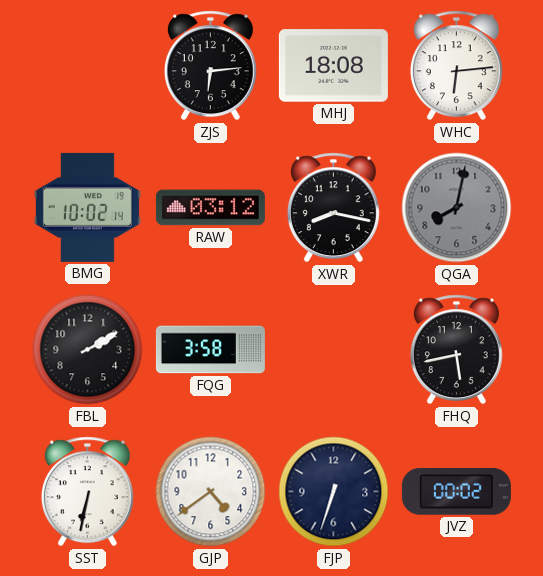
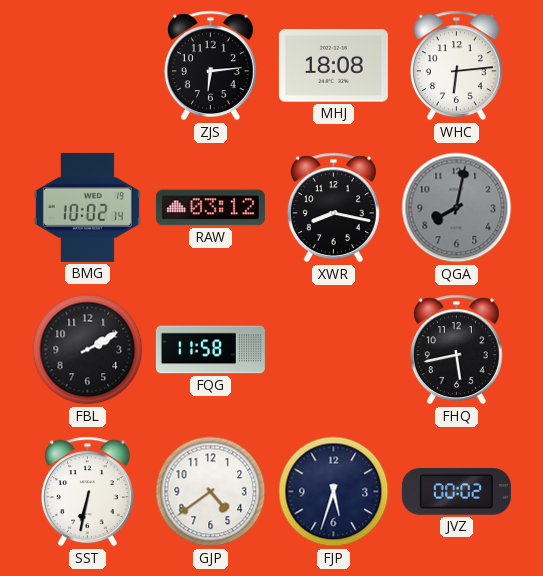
FQG: 3:58 -> 11:58
FJP: 6:33 -> 5:33
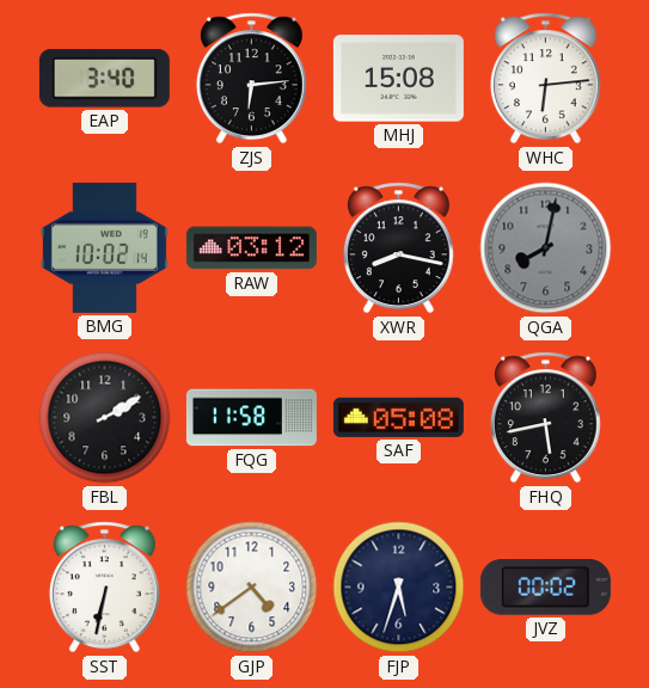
EAP: none -> 3:40
MHJ: 18:08 -> 15:08
SAF: none -> 05:08
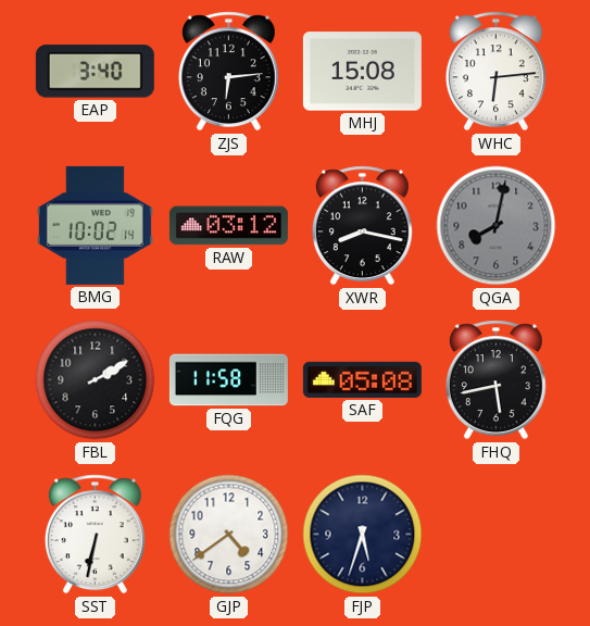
JVZ: 00:02 -> none
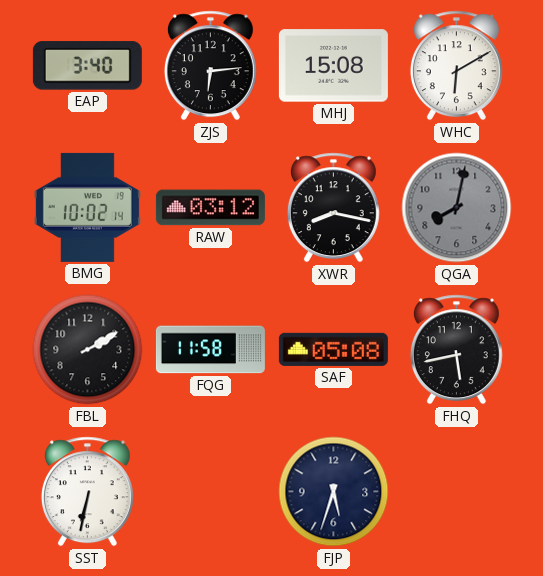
WHC: 6:14 -> 6:10
GJP: 4:39 -> none
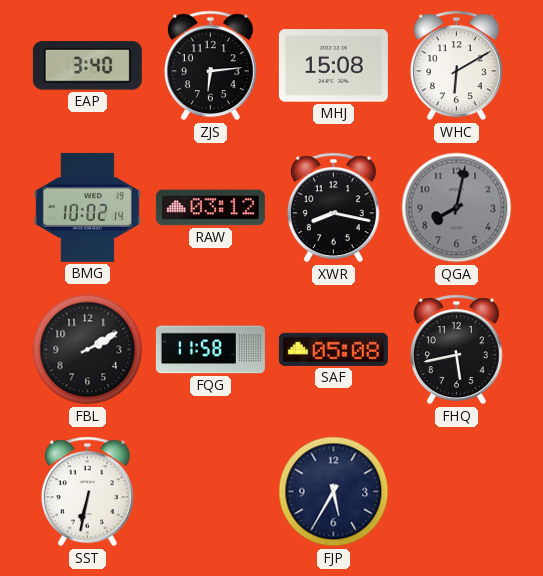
FJP: 5:33 -> 5:35
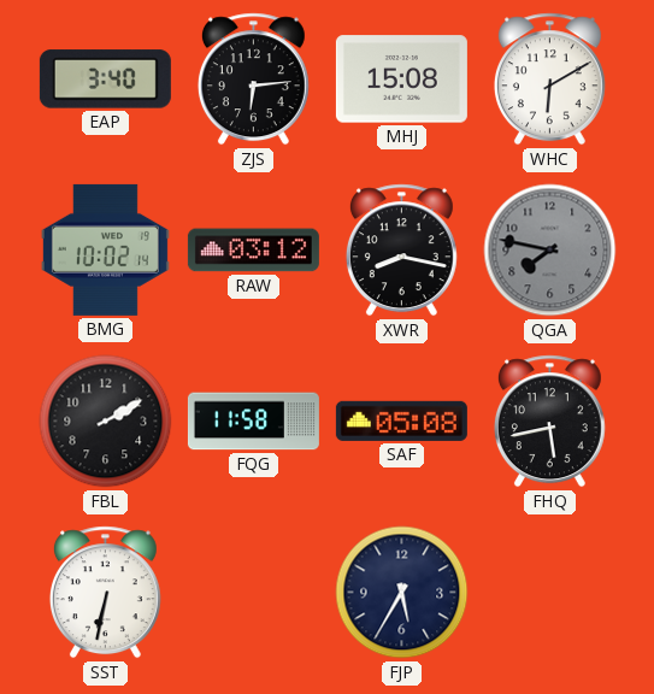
QGA: 8:02 -> 7:47
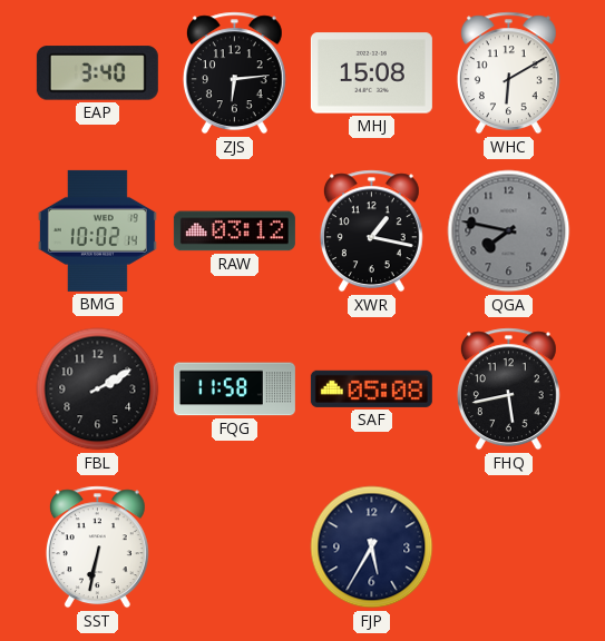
XWR: 8:17 -> 1:17
